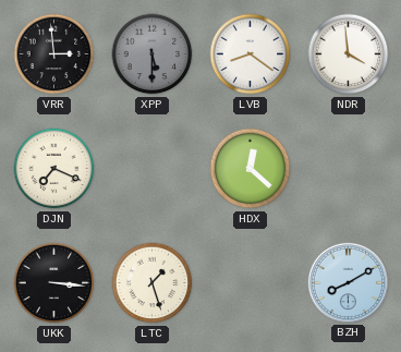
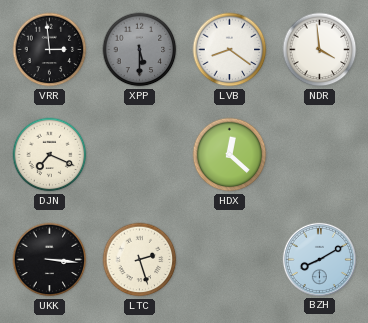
LTC: 1:27 -> 2:27
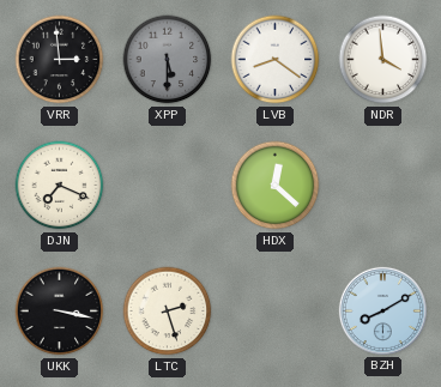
UKK: 3:16 -> 3:17
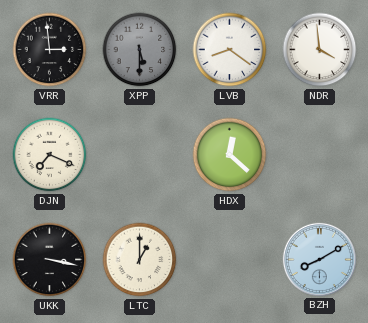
LTC: 2:27 -> 1:00
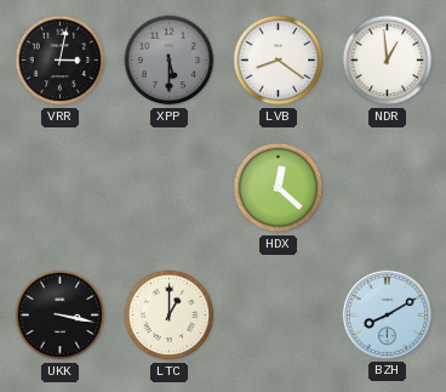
VRR: 2:59 -> 3:02
NDR: 3:59 -> 12:59
DJN: 7:19 -> none
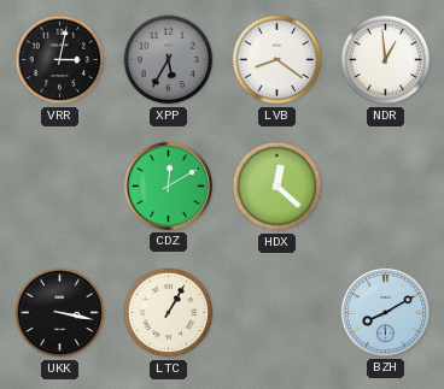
XPP: 5:30 -> 5:35
CDZ: none -> 12:10
LTC: 1:00 -> 1:05
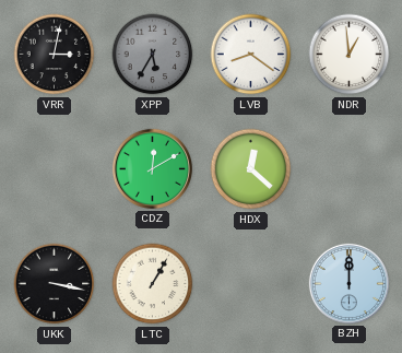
BZH: 8:10 -> 12:00
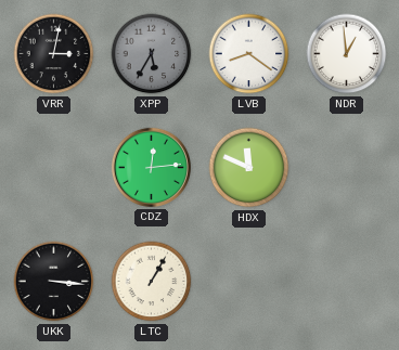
CDZ: 12:10 -> 12:14
HDX: 12:22 -> 11:49
UKK: 3:17 -> 3:16
BZH: 12:00 -> none
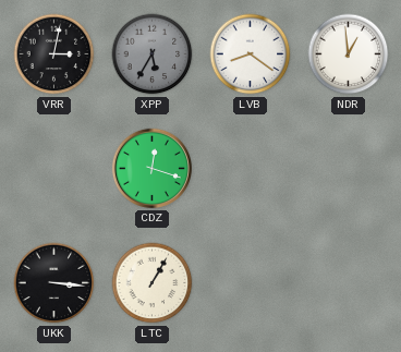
CDZ: 12:14 -> 12:18
HDX: 11:49 -> none
